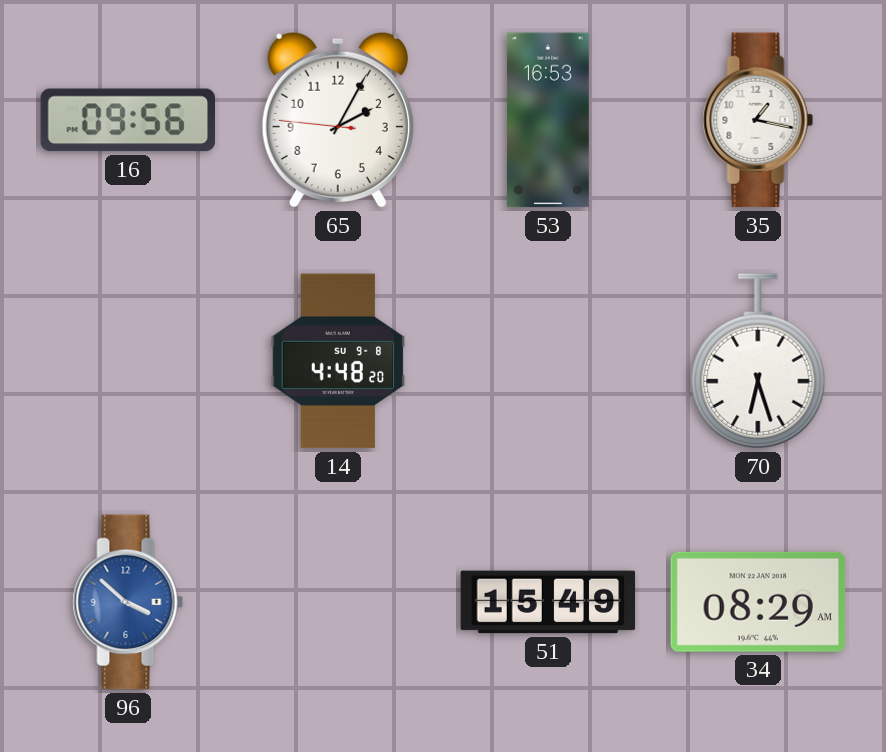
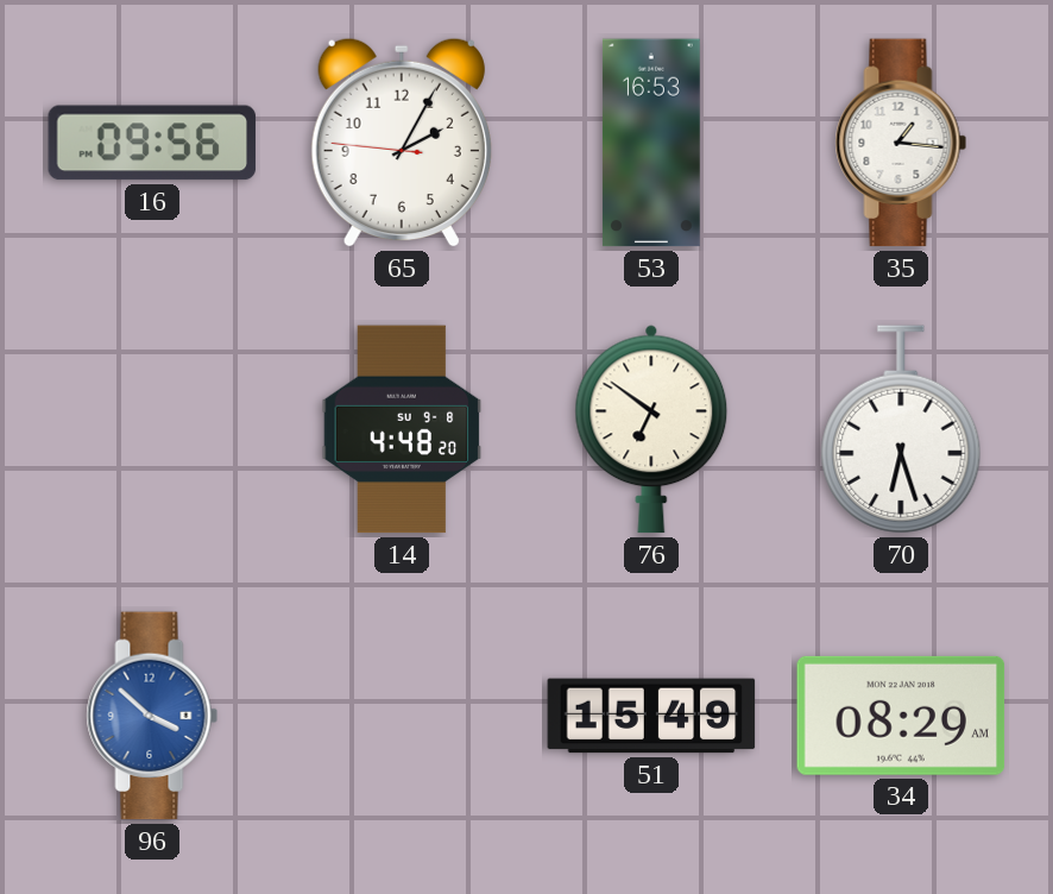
35: 1:17 -> 1:16
76: none -> 6:51
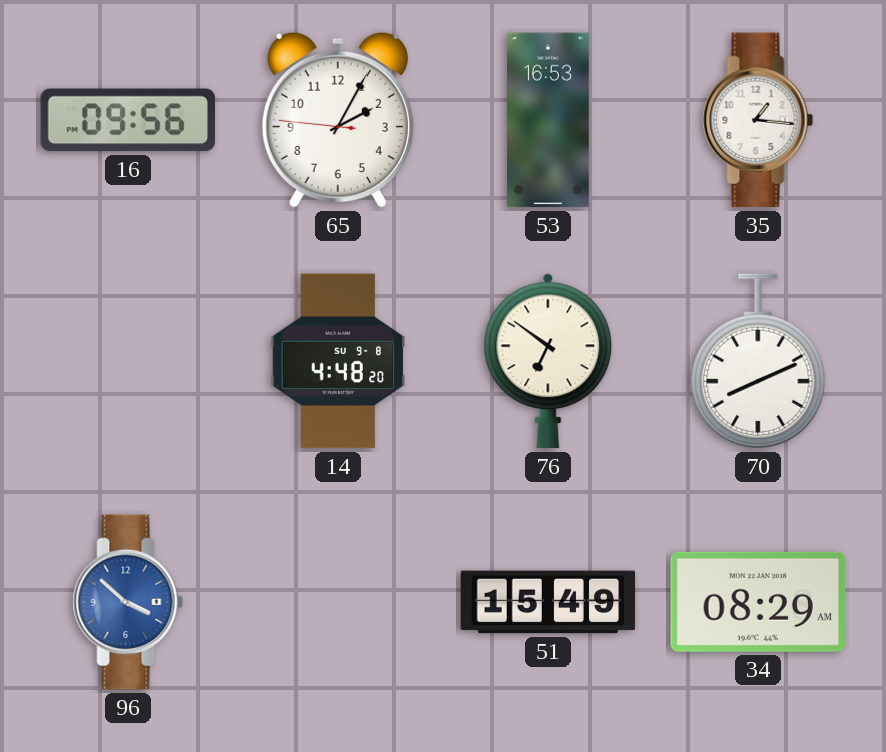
70: 6:27 -> 8:11
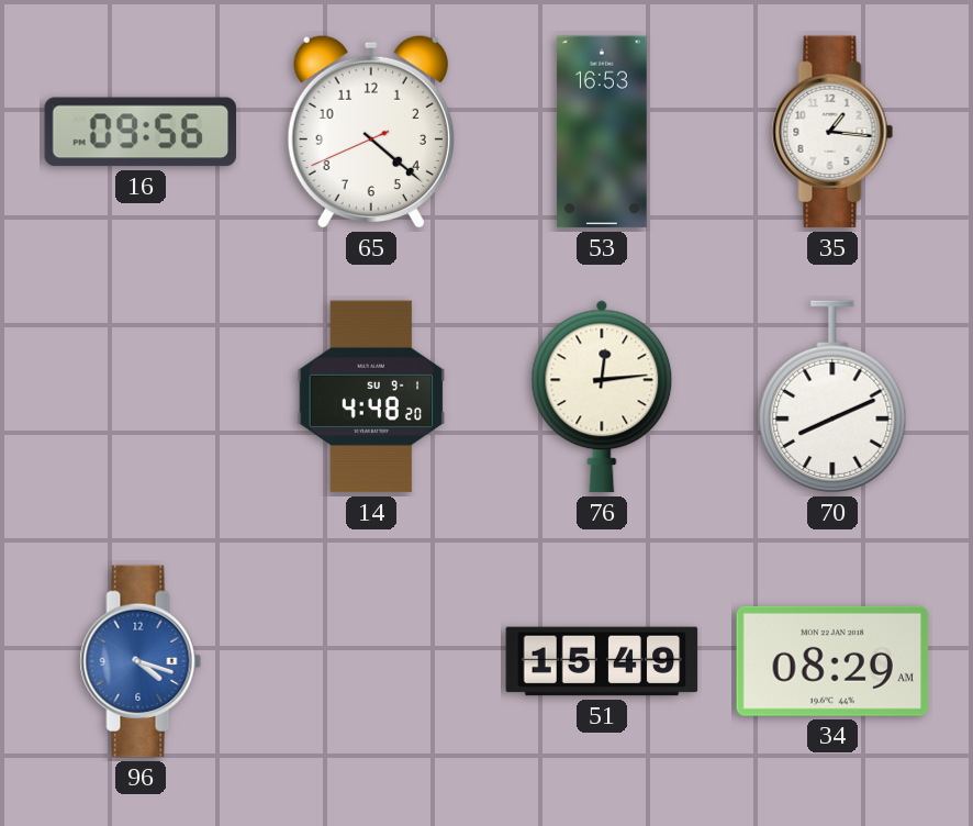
65: 2:04 -> 4:21
14 date: SU 9-8 -> SU 9-1
76: 6:51 -> 12:14
96: 3:52 -> 4:18
